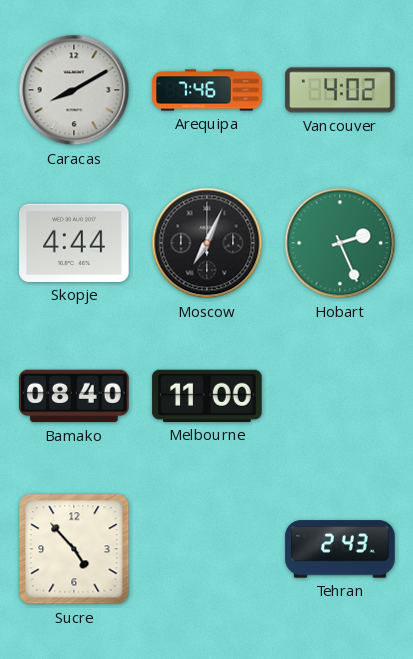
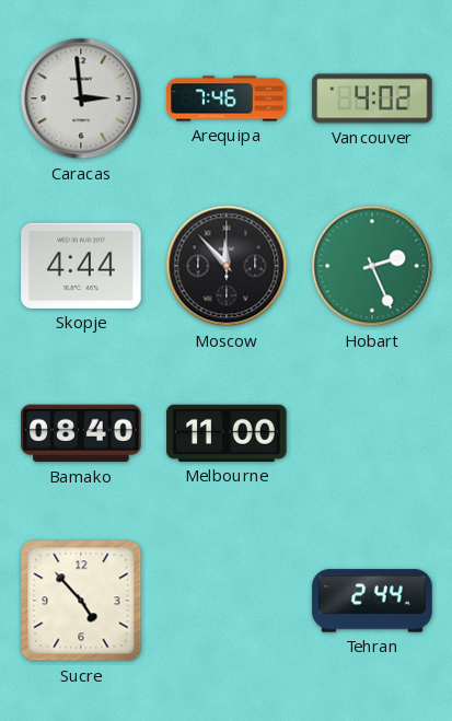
Caracas: 8:10 -> 2:59
Moscow: 7:04 -> 11:53
Tehran: 2:43 -> 2:44
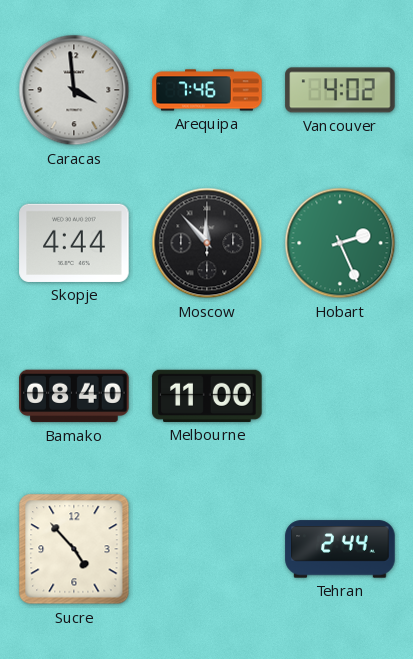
Caracas: 2:59 -> 3:59
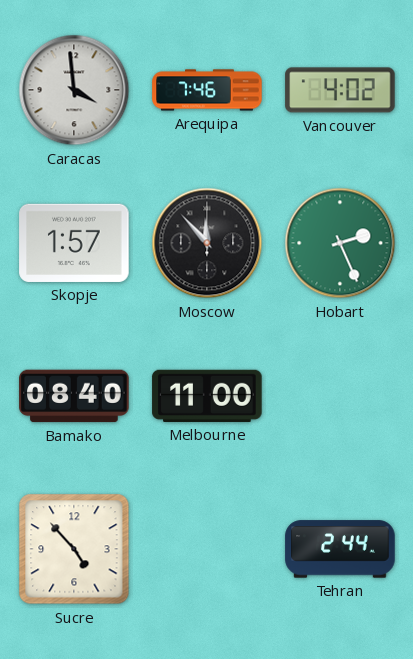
Skopje: 4:44 -> 1:57
